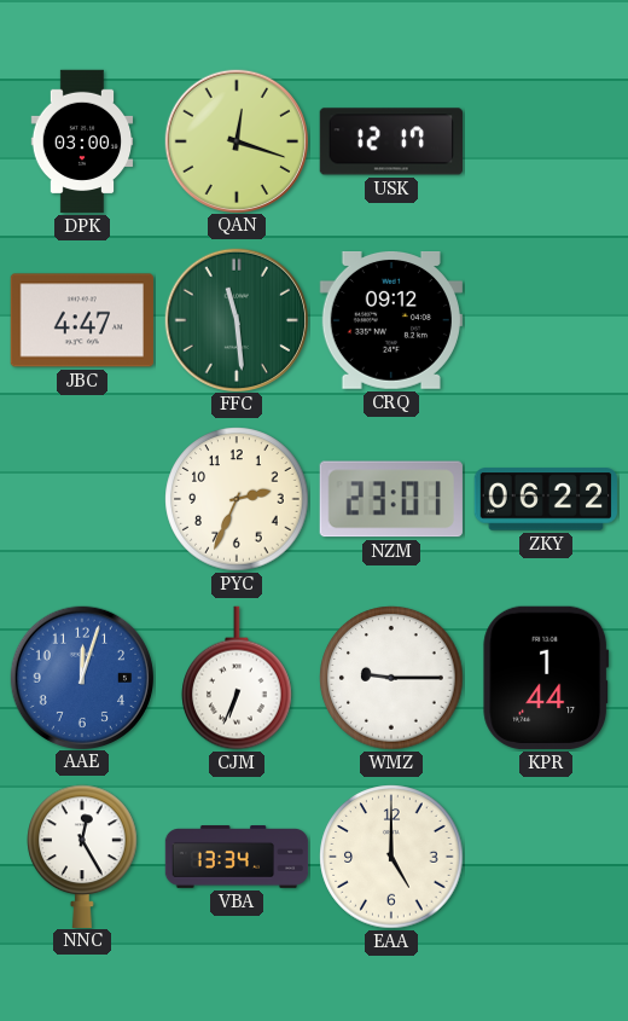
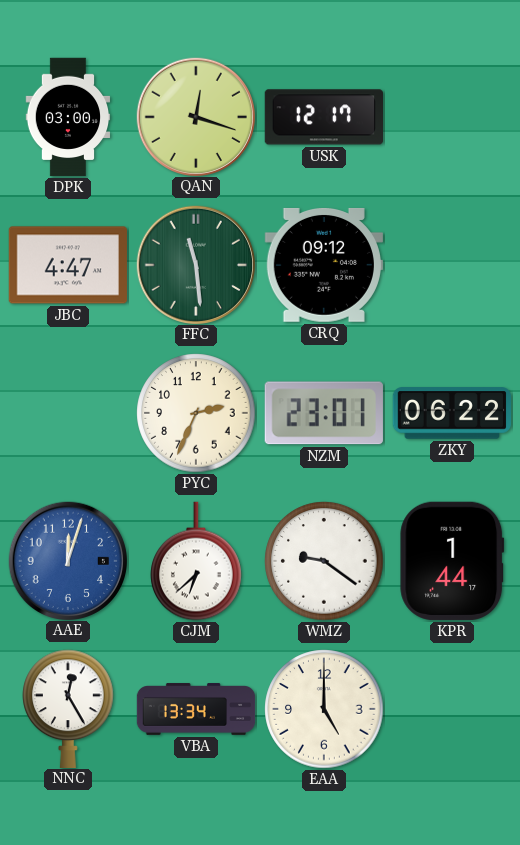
CJM: 6:34 -> 6:38
WMZ: 9:15 -> 9:21
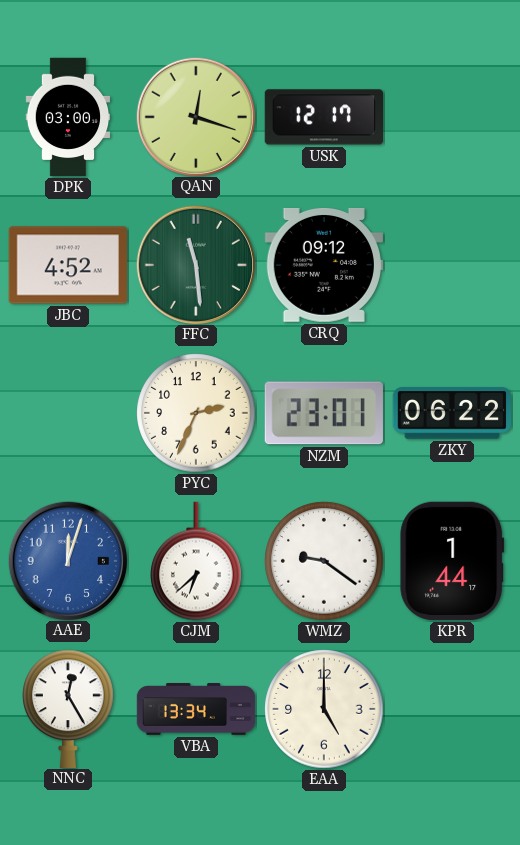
JBC: 4:47 -> 4:52
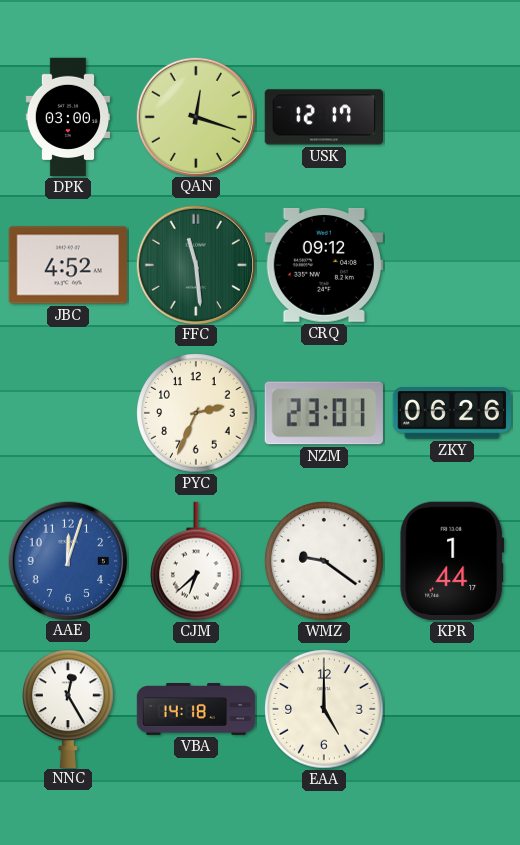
ZKY: 06:22 -> 06:26
VBA: 13:34 -> 14:18
